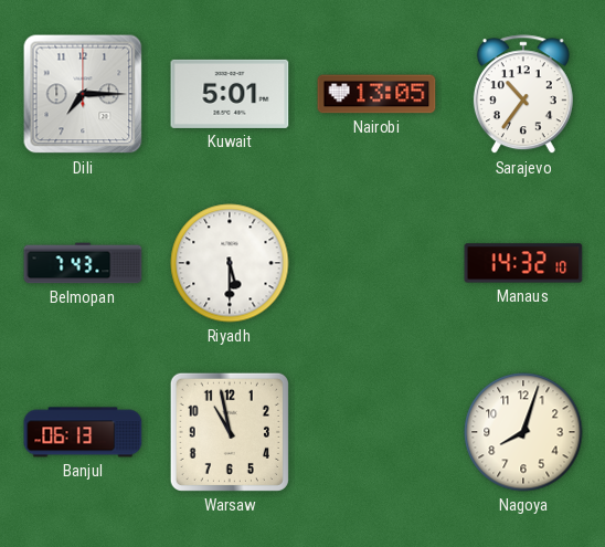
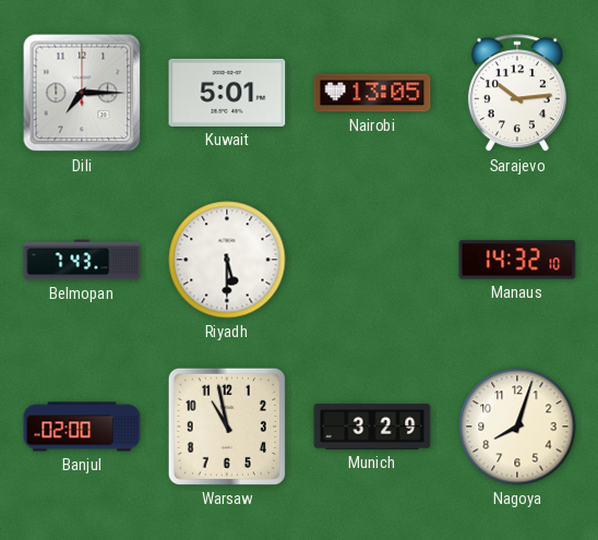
Sarajevo: 10:36 -> 10:14
Banjul: 06:13 -> 02:00
Munich: none -> 3:29
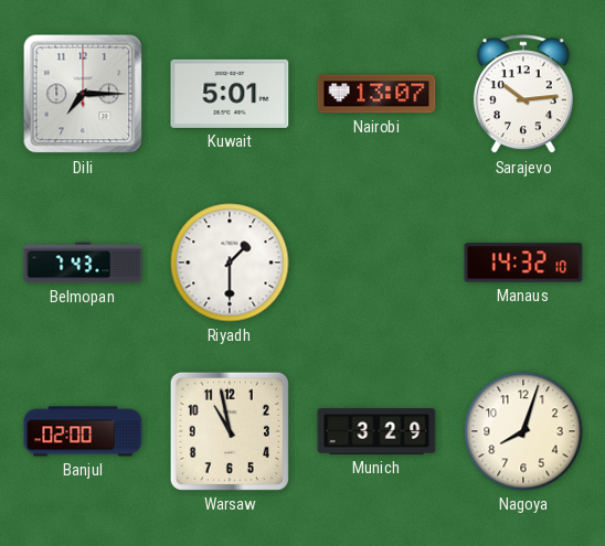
Nairobi: 13:05 -> 13:07
Riyadh: 5:30 -> 1:30
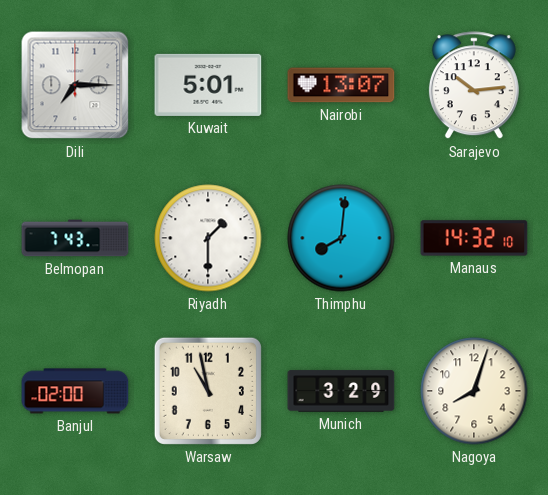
Thimphu: none -> 8:01
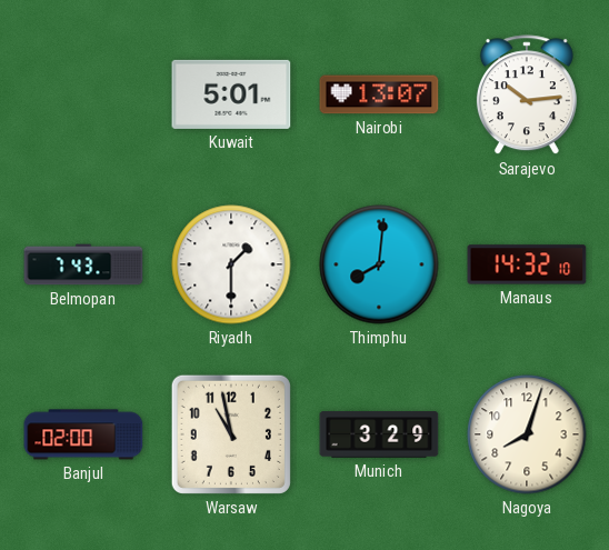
Dili: 7:15 -> none
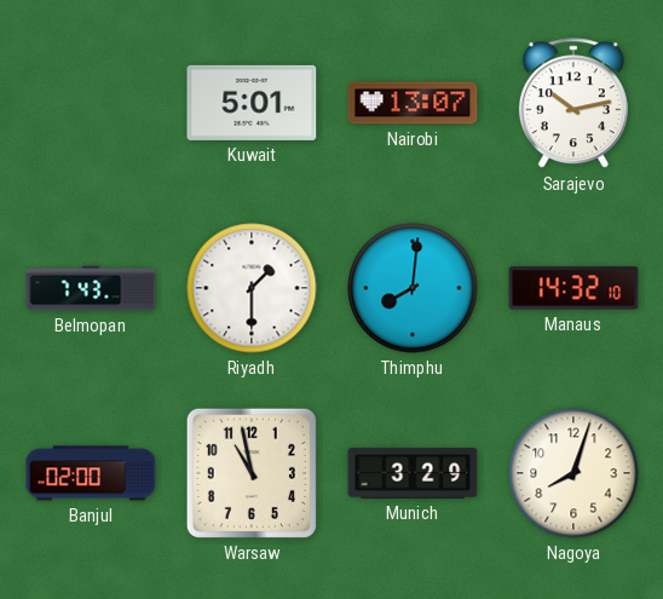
Sarajevo: 10:14 -> 10:13
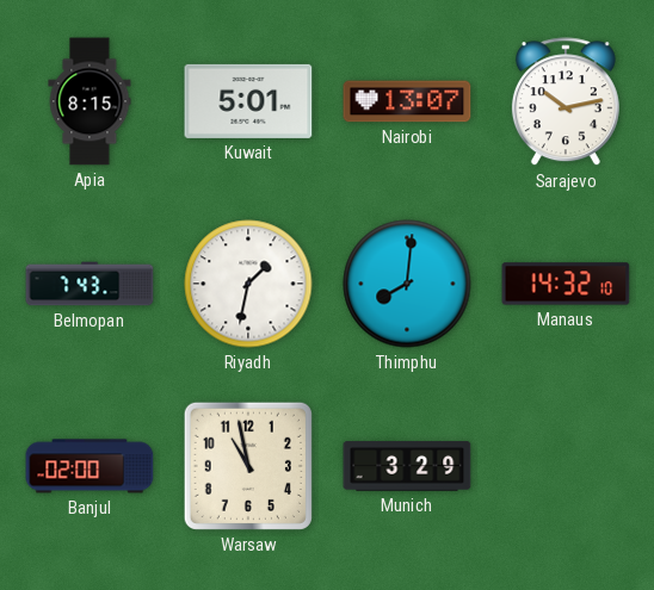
Apia: none -> 8:15
Riyadh: 1:30 -> 1:32
Nagoya: 8:03 -> none
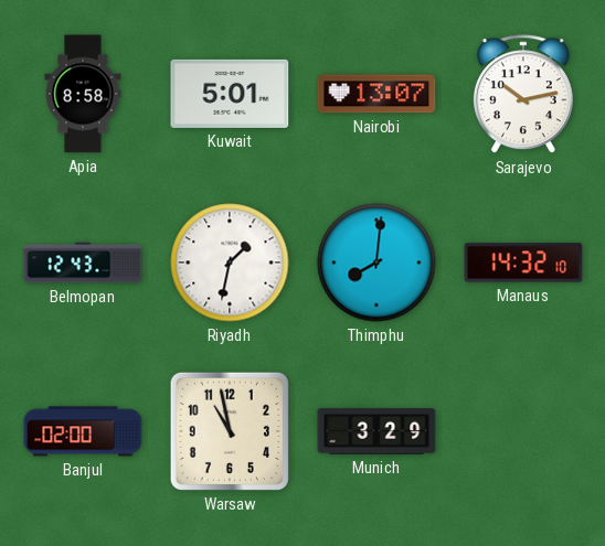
Apia: 8:15 -> 8:58
Belmopan: 7:43 -> 12:43
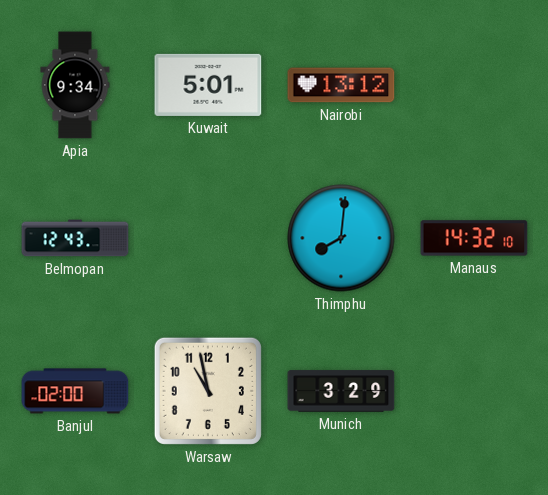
Apia: 8:58 -> 9:34
Nairobi: 13:07 -> 13:12
Sarajevo: 10:13 -> none
Riyadh: 1:32 -> none
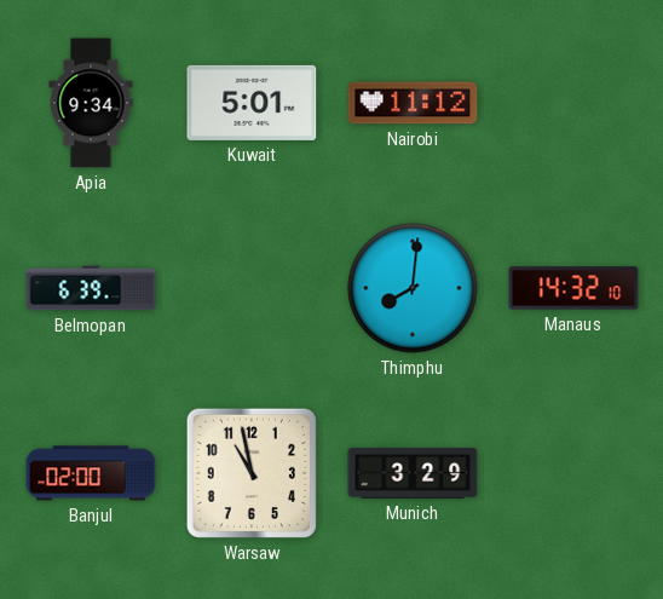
Nairobi: 13:12 -> 11:12
Belmopan: 12:43 -> 6:39
